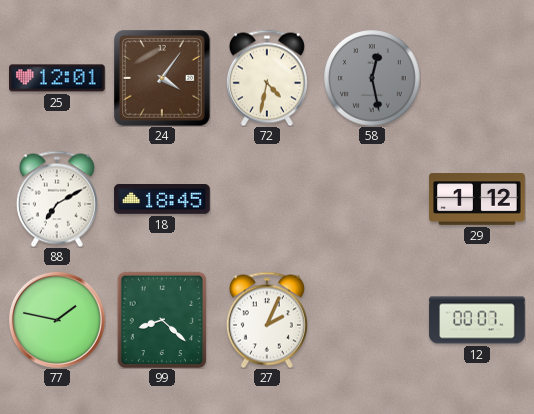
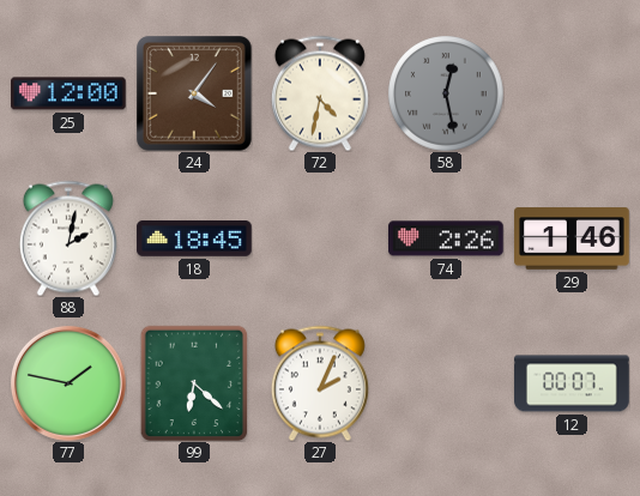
25: 12:01 -> 12:00
88: 7:10 -> 2:02
74: none -> 2:26
29: 1:12 -> 1:46
99: 8:22 -> 6:22
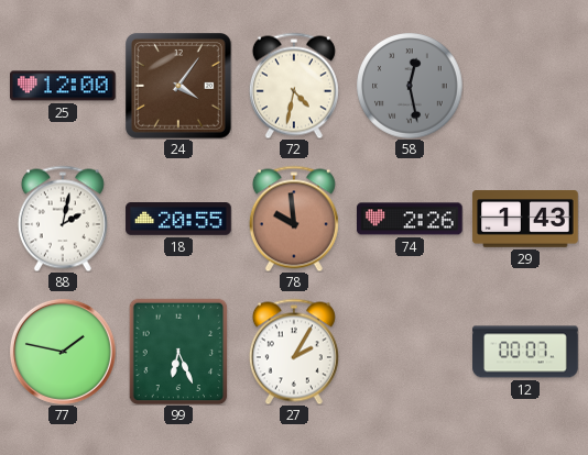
18: 18:45 -> 20:55
78: none -> 9:59
29: 1:46 -> 1:43
99: 6:22 -> 6:26
27: 2:04 -> 2:05
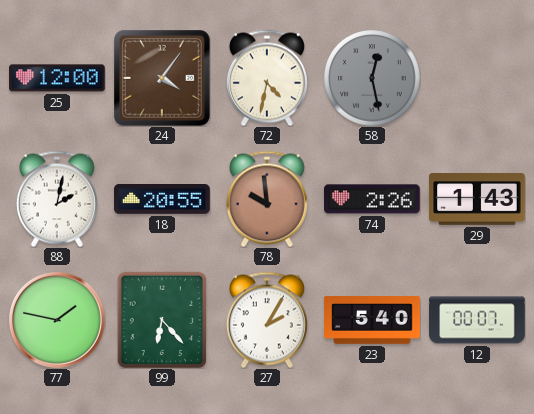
99: 6:26 -> 6:23
23: none -> 5:40
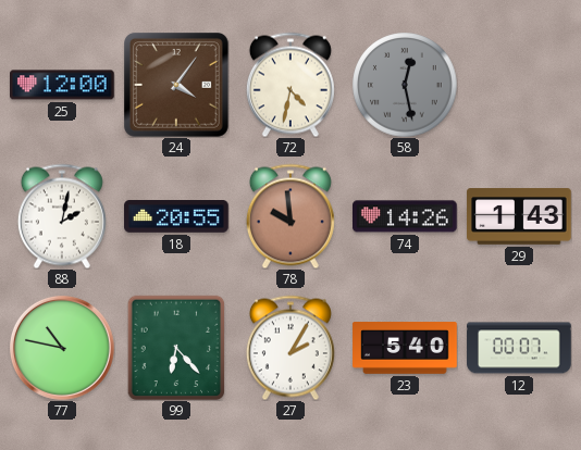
74: 2:26 -> 14:26
77: 1:47 -> 10:47
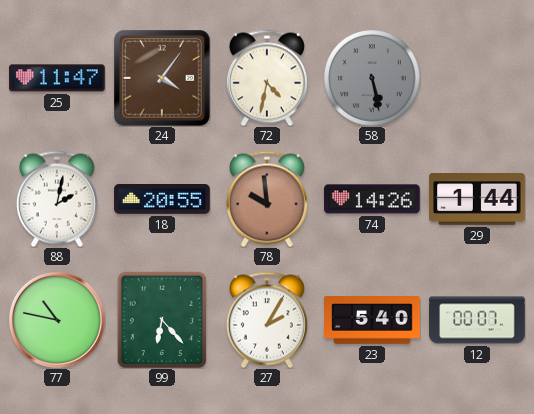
25: 12:00 -> 11:47
58: 12:28 -> 5:28
29: 1:43 -> 1:44
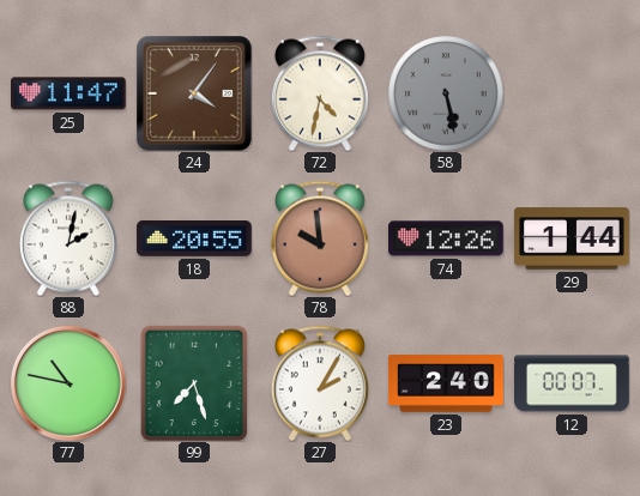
74: 14:26 -> 12:26
99: 6:23 -> 7:27
23: 5:40 -> 2:40
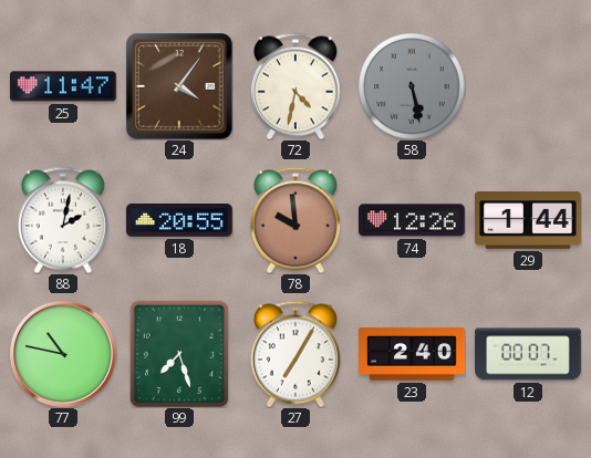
27: 2:05 -> 7:05
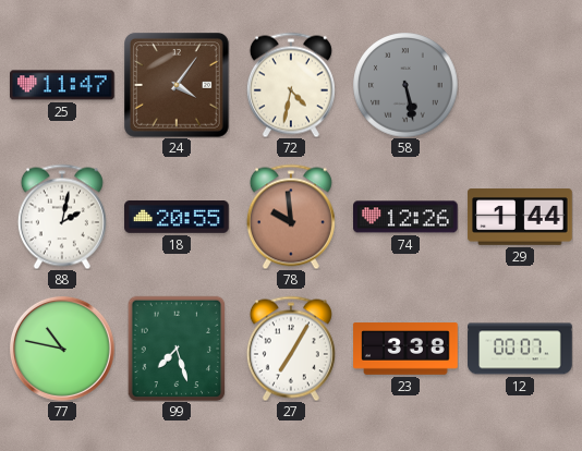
23: 2:40 -> 3:38
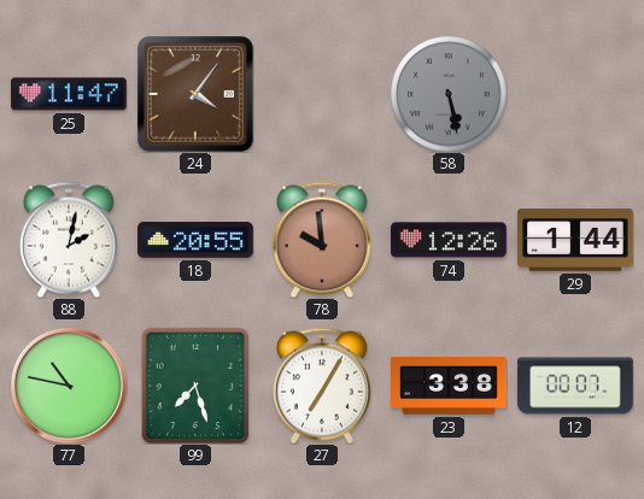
72: 4:32 -> none
